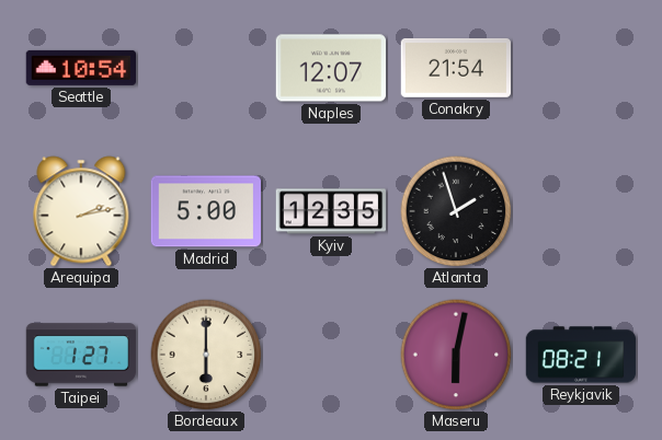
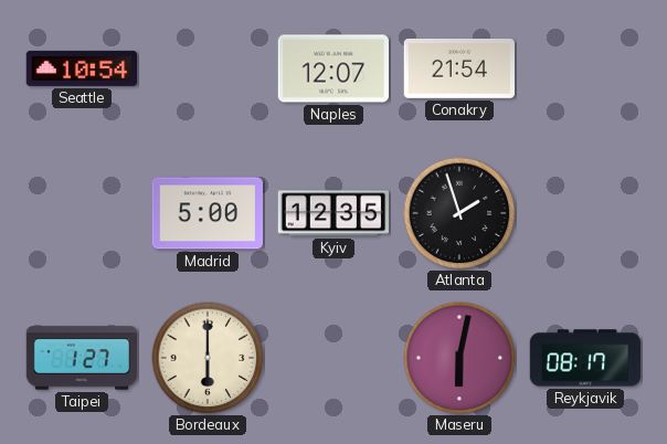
Arequipa: 2:13 -> none
Reykjavik: 08:21 -> 08:17
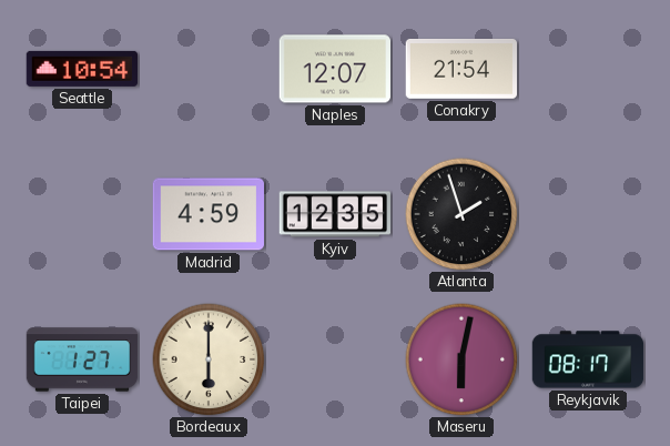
Madrid: 5:00 -> 4:59
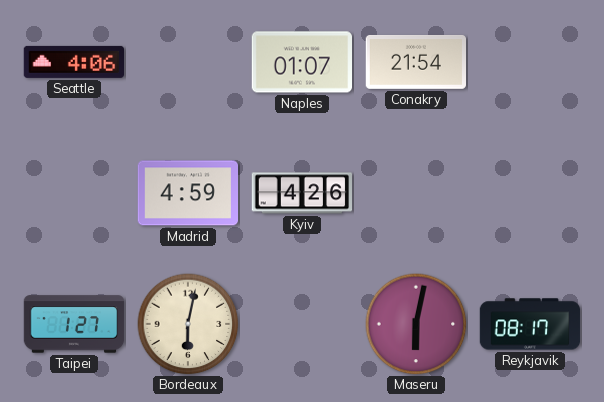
Seattle: 10:54 -> 4:06
Naples: 12:07 -> 01:07
Kyiv: 12:35 -> 4:26
Atlanta: 1:57 -> none
Bordeaux: 6:00 -> 6:02
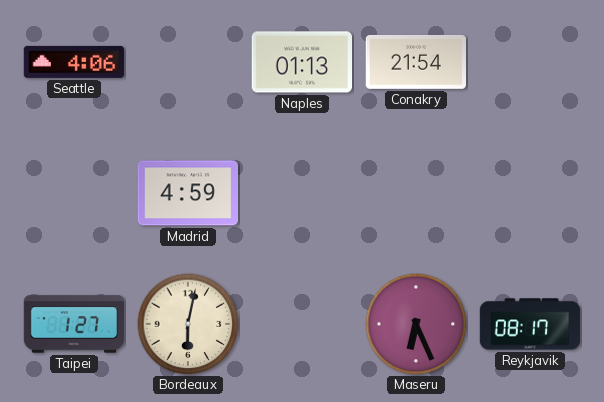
Naples: 01:07 -> 01:13
Kyiv: 4:26 -> none
Maseru: 6:02 -> 6:26
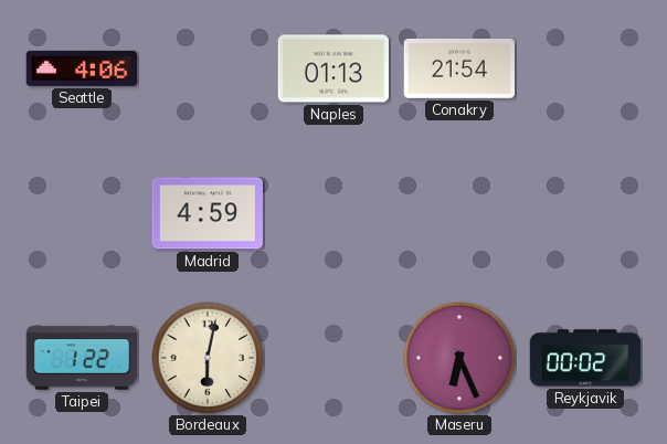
Taipei: 1:27 -> 1:22
Reykjavik: 08:17 -> 00:02
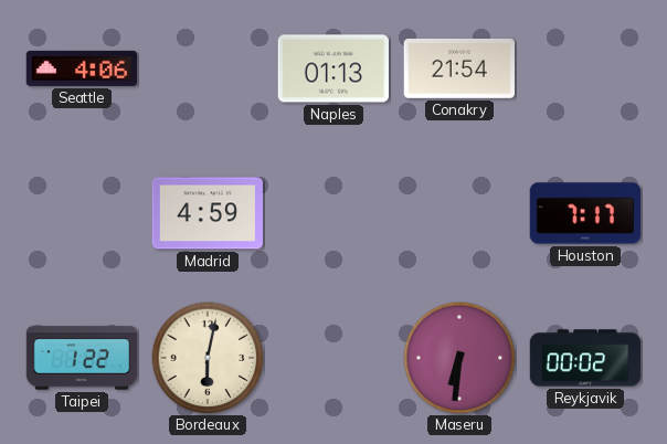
Houston: none -> 7:17
Maseru: 6:26 -> 6:31
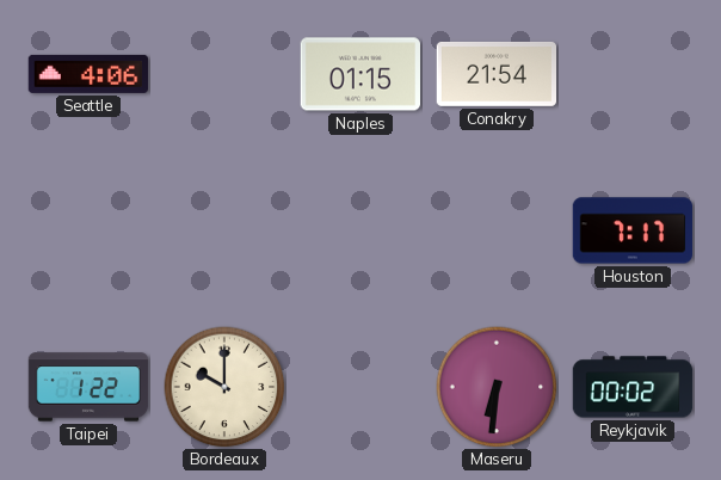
Naples: 01:13 -> 01:15
Madrid: 4:59 -> none
Bordeaux: 6:02 -> 10:00
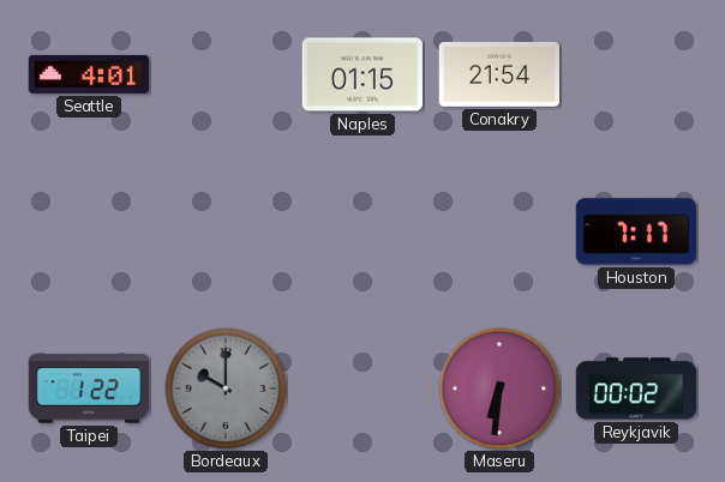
Seattle: 4:06 -> 4:01
Bordeaux dial: cream -> grey
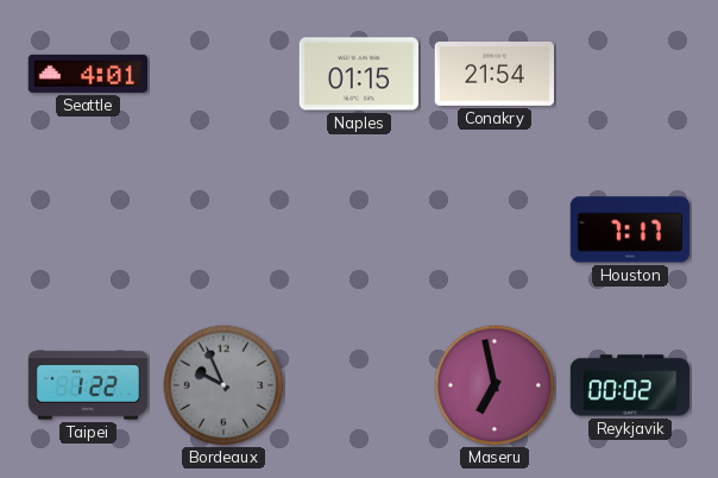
Bordeaux: 10:00 -> 9:56
Maseru: 6:31 -> 6:58
